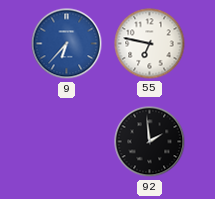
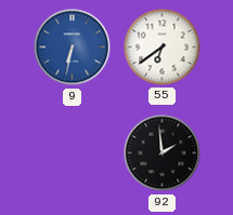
9: 6:37 -> 6:32
55: 6:47 -> 6:39
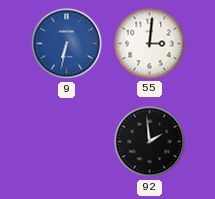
55: 6:39 -> 3:01
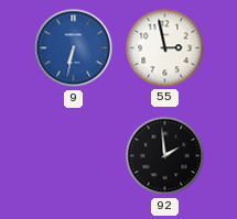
55: 3:01 -> 2:58
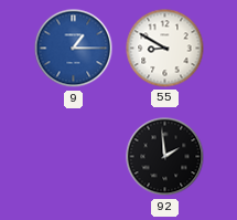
9: 6:32 -> 1:15
55: 2:58 -> 8:50
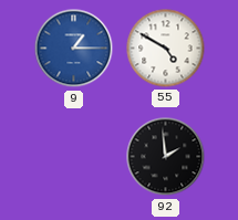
55: 8:50 -> 4:50
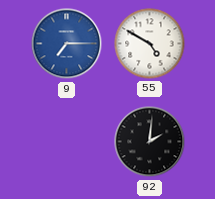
9: 1:15 -> 7:15
92: 1:59 -> 2:01
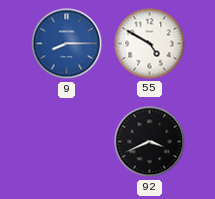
9: 7:15 -> 8:15
92: 2:01 -> 3:41
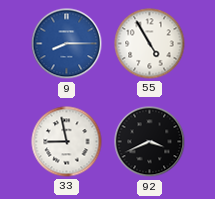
55: 4:50 -> 4:55
33: none -> 8:58
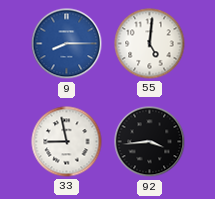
55: 4:55 -> 5:01
92: 3:41 -> 3:44
